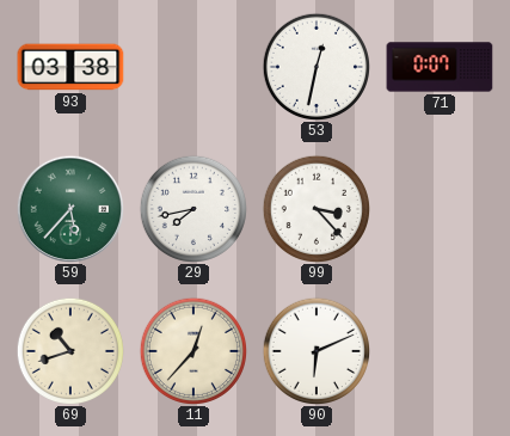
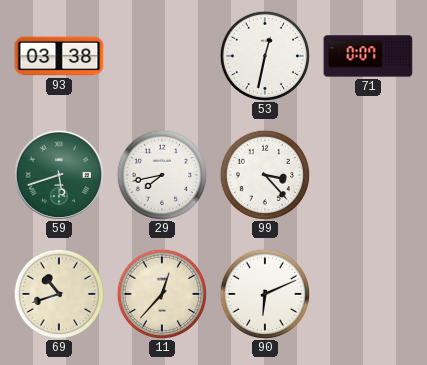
59: 5:37 -> 5:42
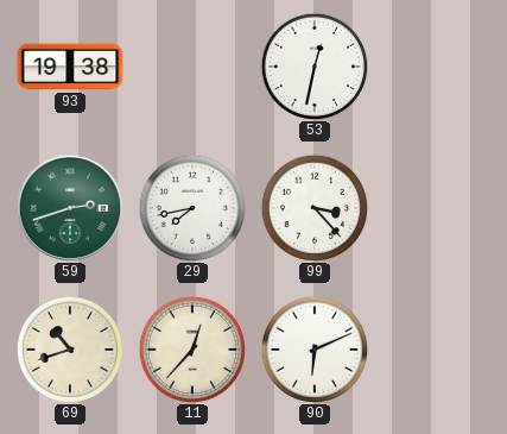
93: 03:38 -> 19:38
71: 0:07 -> none
59: 5:42 -> 2:42
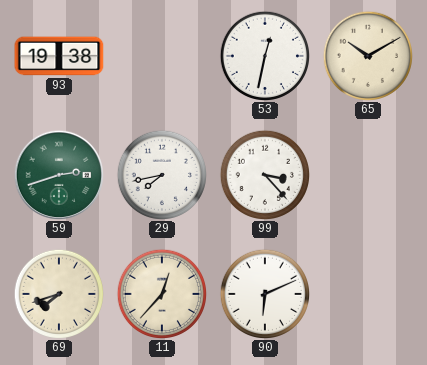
65: none -> 10:10
69: 10:42 -> 7:42
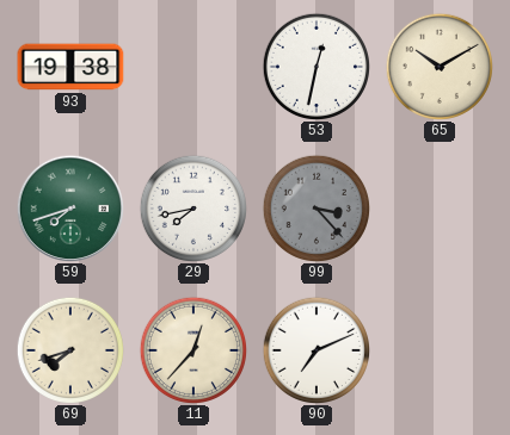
59: 2:42 -> 7:42
99 dial: white -> grey
90: 6:11 -> 7:11
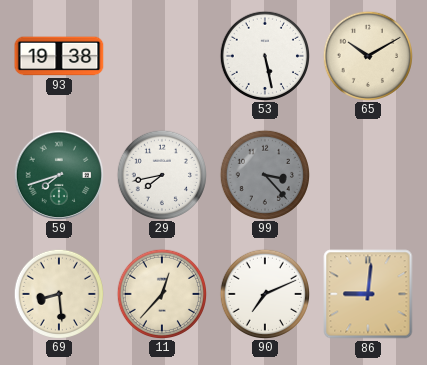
53: 12:32 -> 5:28
69: 7:42 -> 8:29
86: none -> 9:01
